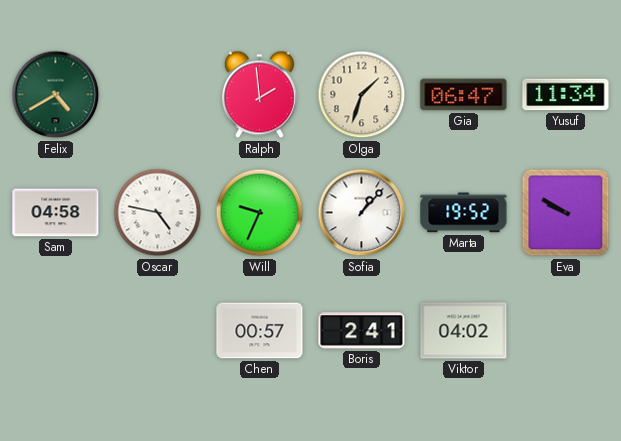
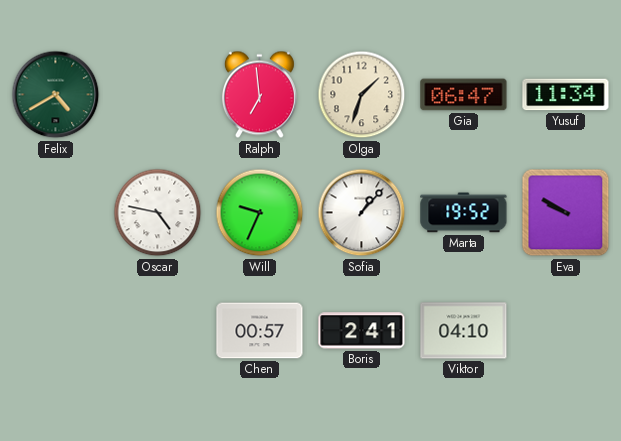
Ralph: 1:59 -> 6:59
Sam: 04:58 -> none
Viktor: 04:02 -> 04:10
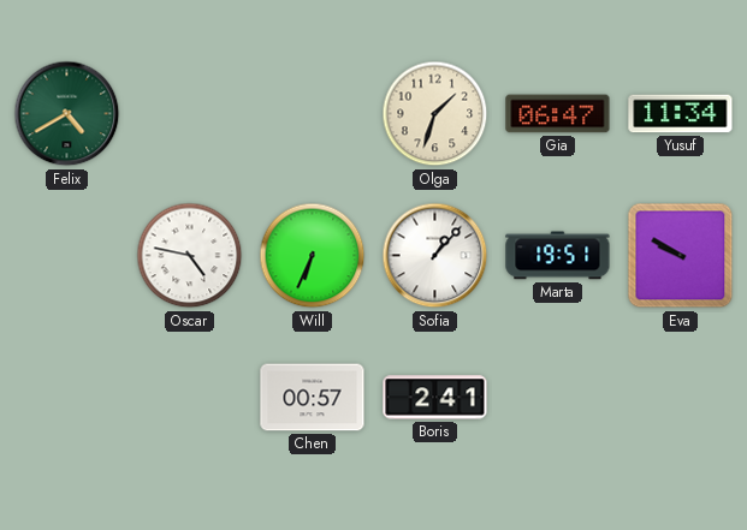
Ralph: 6:59 -> none
Will: 9:34 -> 6:34
Marta: 19:52 -> 19:51
Viktor: 04:10 -> none
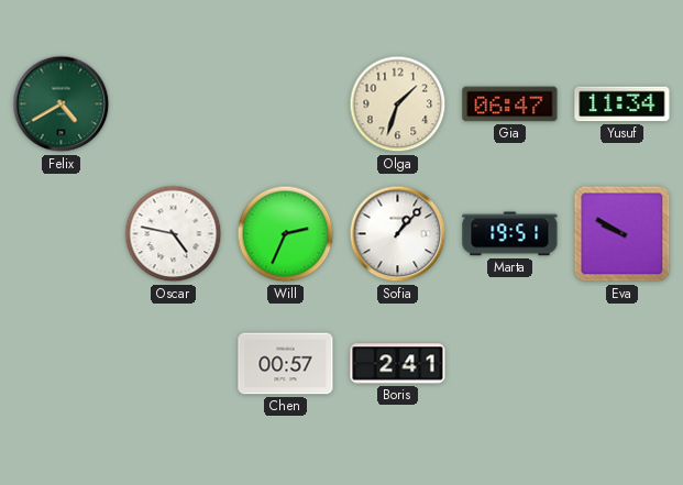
Will: 6:34 -> 2:34
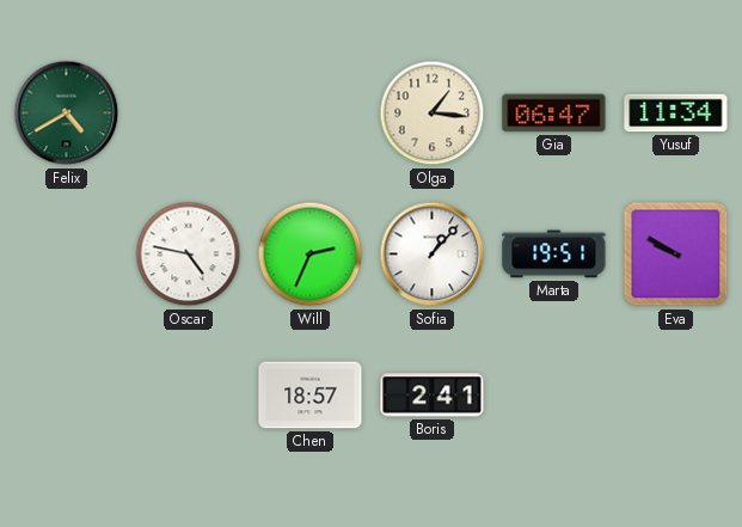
Olga: 1:33 -> 1:16
Chen: 00:57 -> 18:57
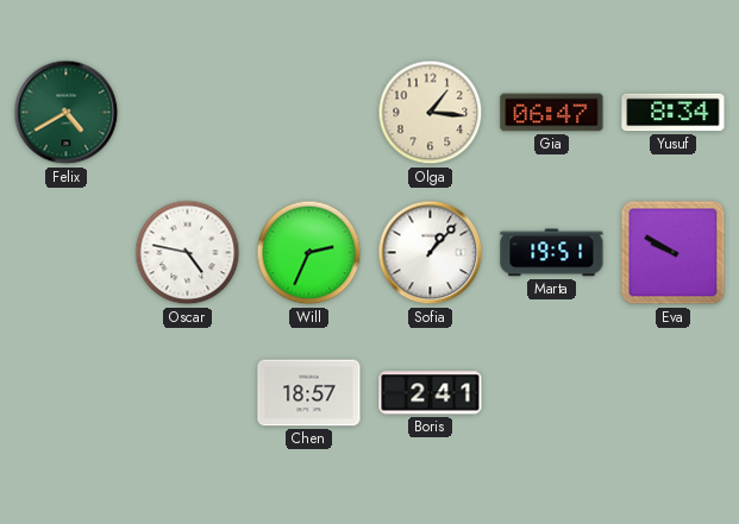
Yusuf: 11:34 -> 8:34
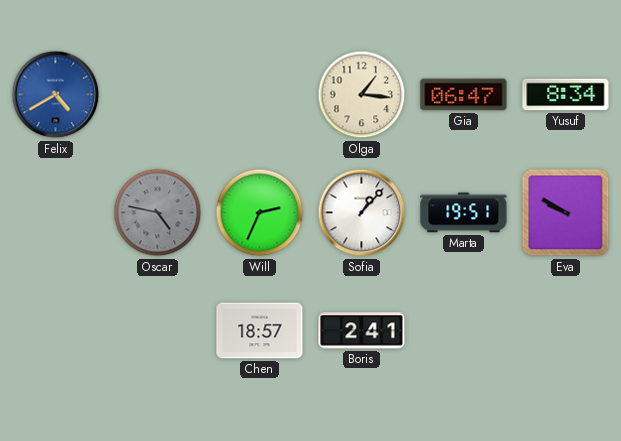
Felix dial: green -> blue
Oscar dial: white -> grey
